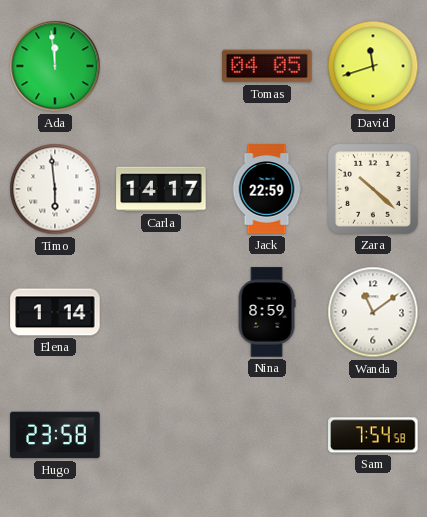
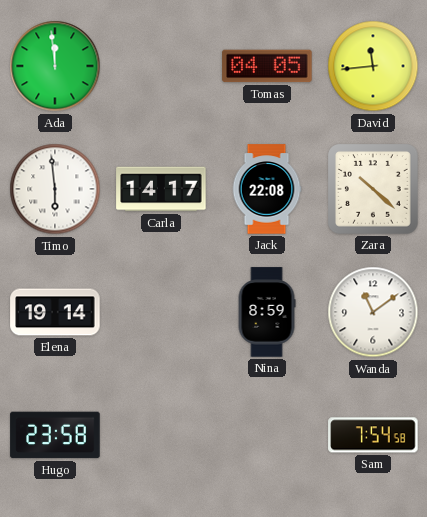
David: 11:42 -> 11:44
Jack: 22:59 -> 22:08
Elena: 1:14 -> 19:14
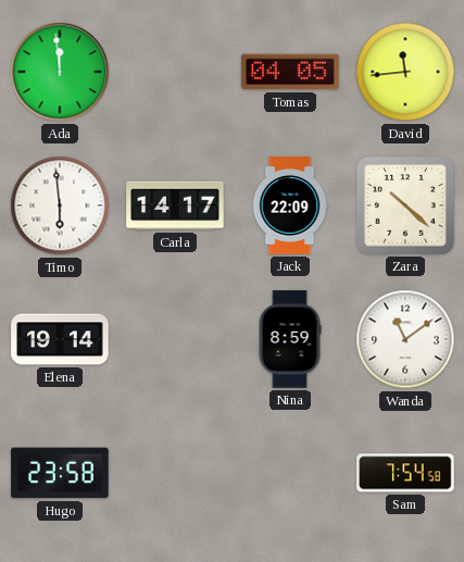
Jack: 22:08 -> 22:09
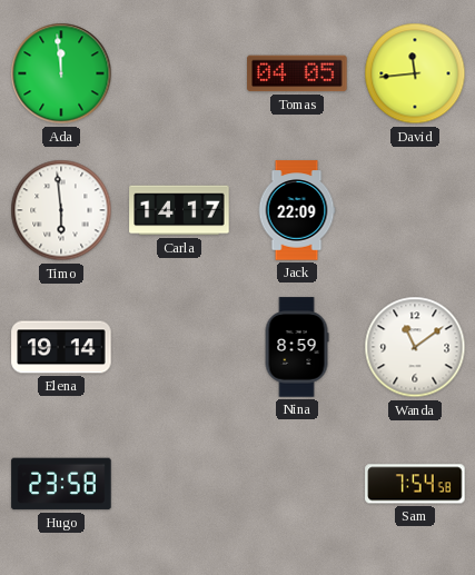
Zara: 10:22 -> none
